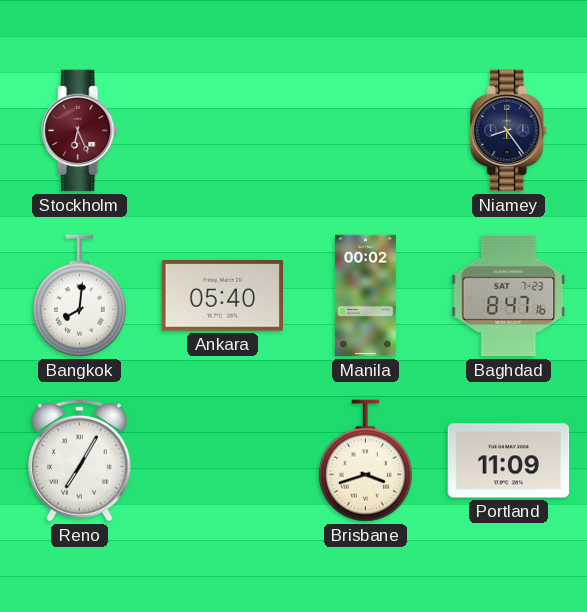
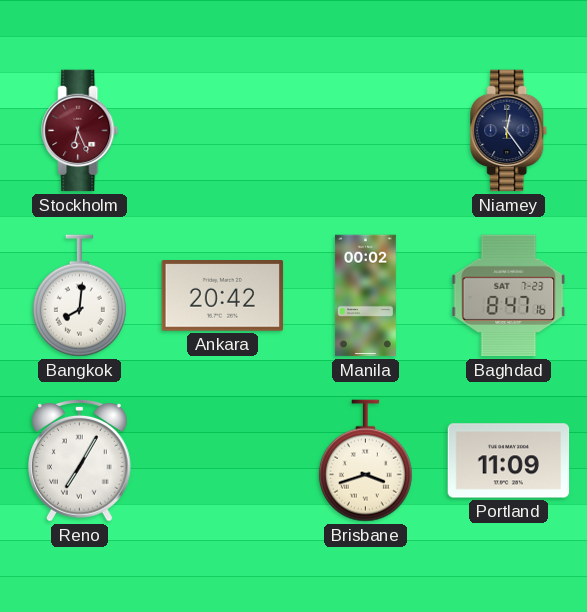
Niamey: 8:24 -> 12:24
Ankara: 05:40 -> 20:42
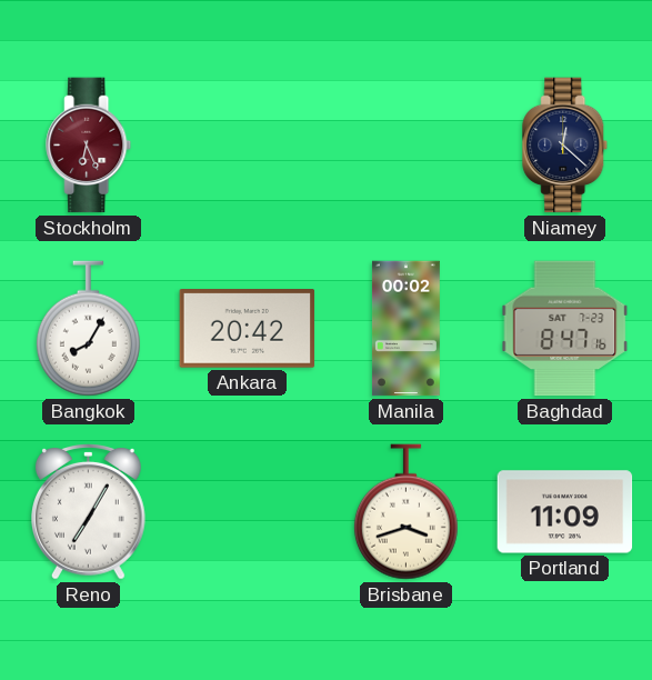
Niamey: 12:24 -> 12:22
Bangkok: 8:01 -> 8:05
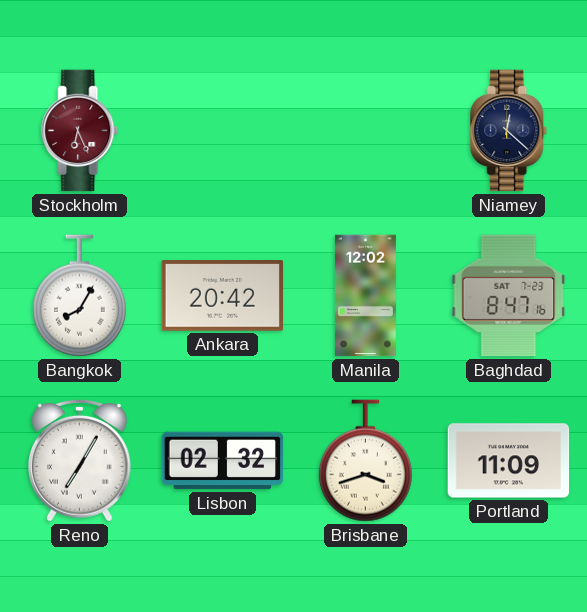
Manila: 00:02 -> 12:02
Lisbon: none -> 02:32
